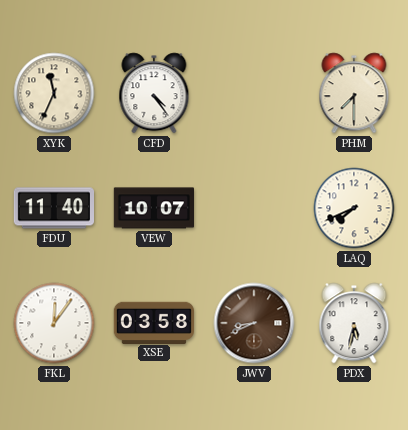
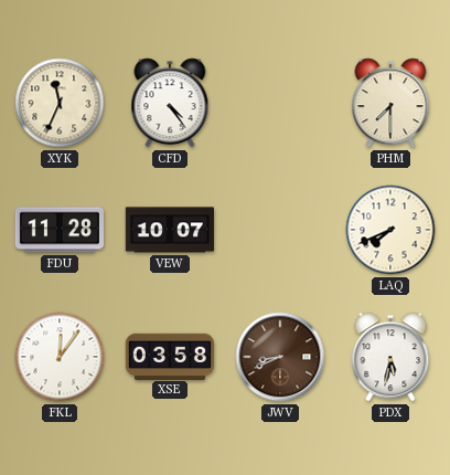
FDU: 11:40 -> 11:28
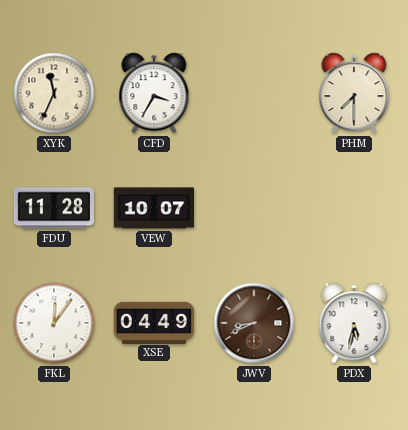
CFD: 4:24 -> 3:35
LAQ: 7:41 -> none
XSE: 03:58 -> 04:49
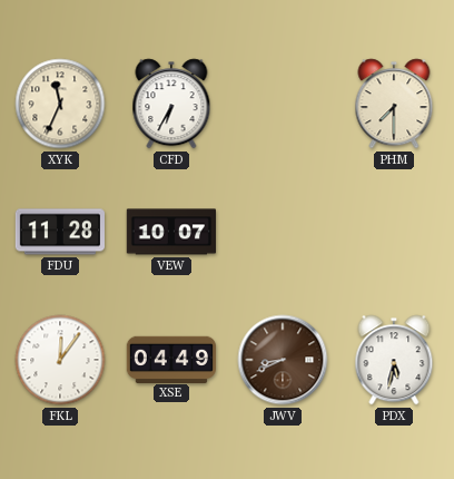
CFD: 3:35 -> 6:35
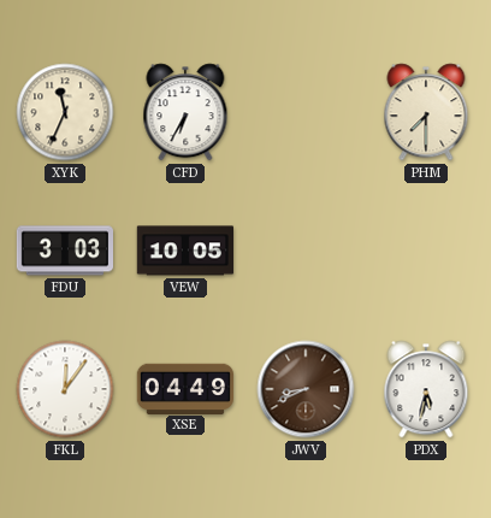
FDU: 11:28 -> 3:03
VEW: 10:07 -> 10:05
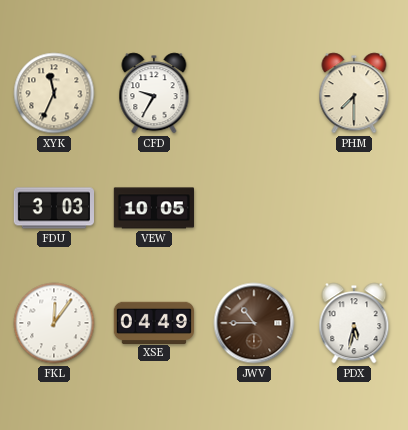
CFD: 6:35 -> 9:35
JWV: 8:41 -> 10:45
